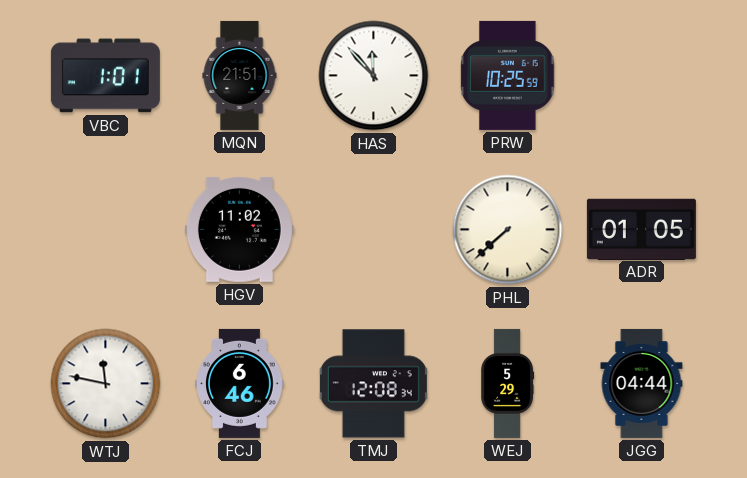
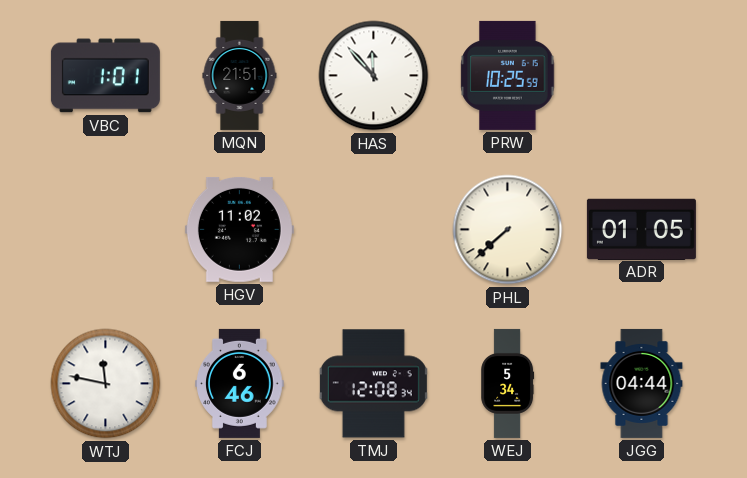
WEJ: 5:29 -> 5:34
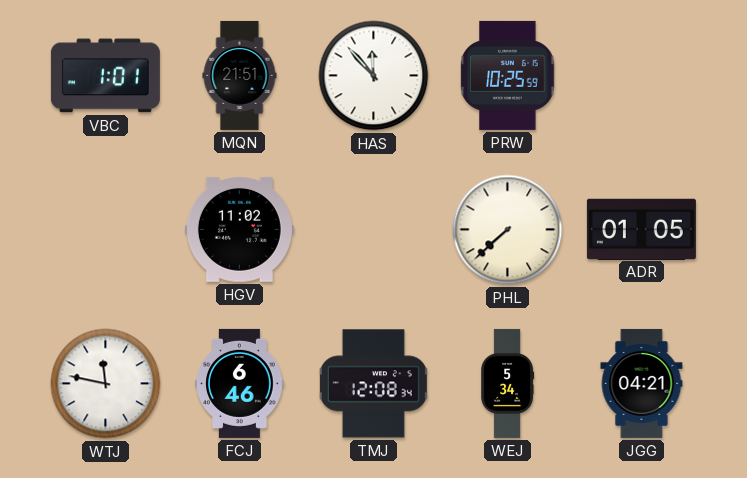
JGG: 04:44 -> 04:21
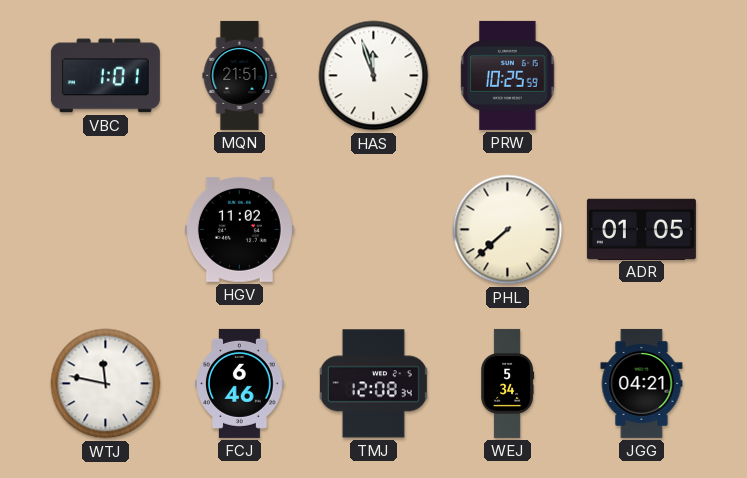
HAS: 11:53 -> 11:57
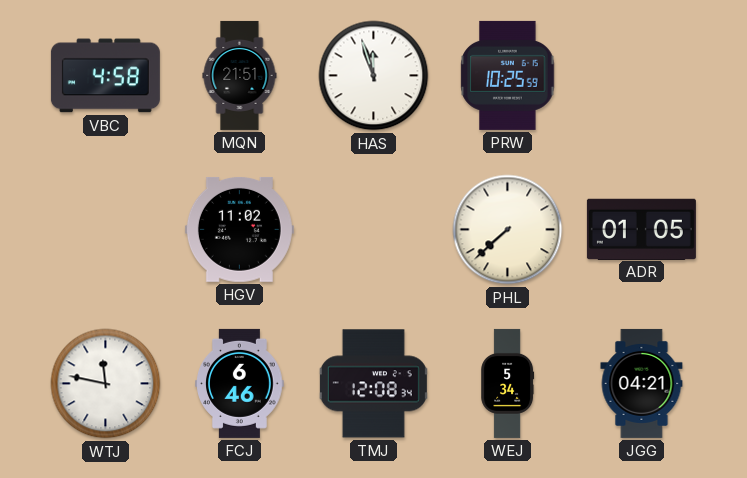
VBC: 1:01 -> 4:58
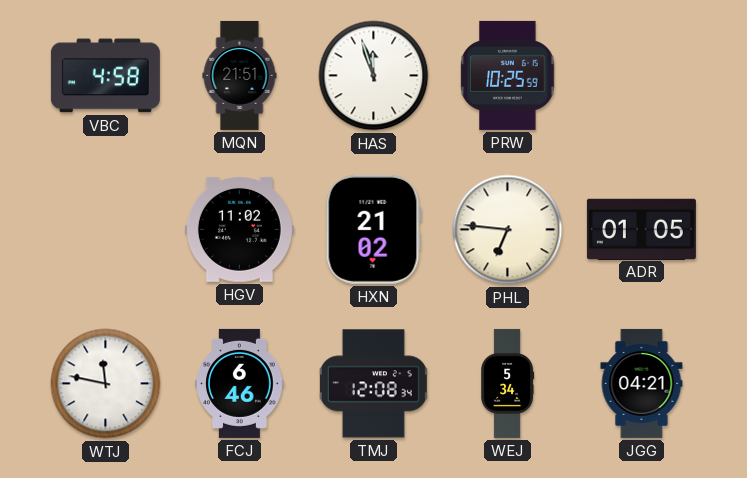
HXN: none -> 21:02
PHL: 7:38 -> 6:46
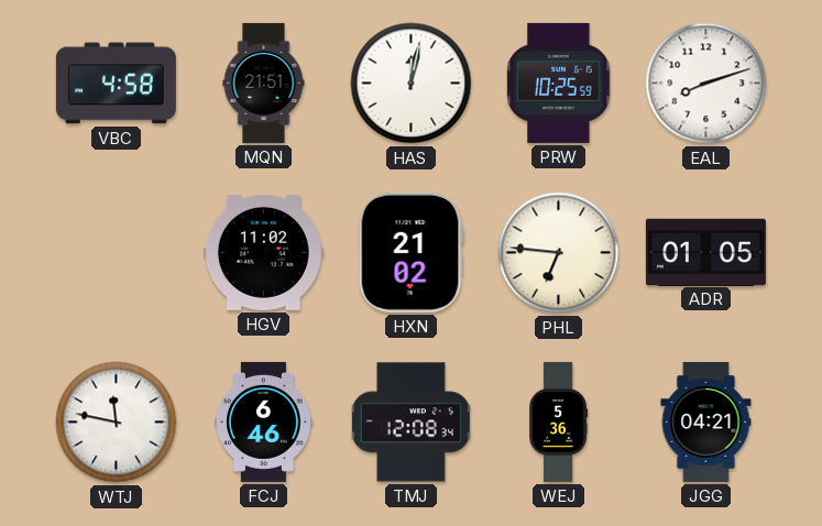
HAS: 11:57 -> 12:02
EAL: none -> 8:12
WEJ: 5:34 -> 5:36
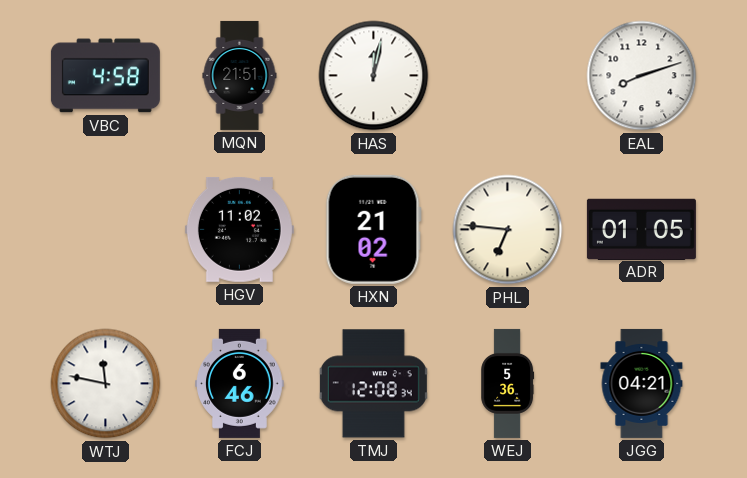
PRW: 10:25 -> none
